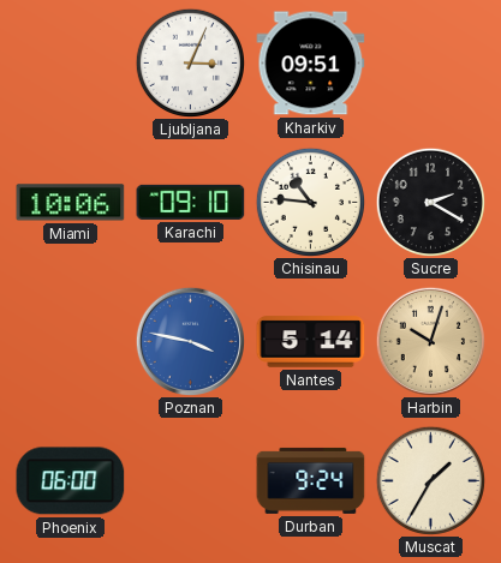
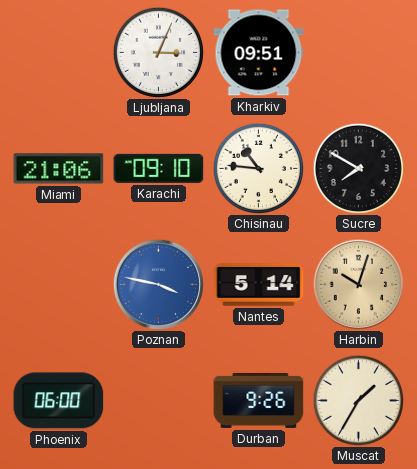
Miami: 10:06 -> 21:06
Sucre: 2:20 -> 7:50
Durban: 9:24 -> 9:26
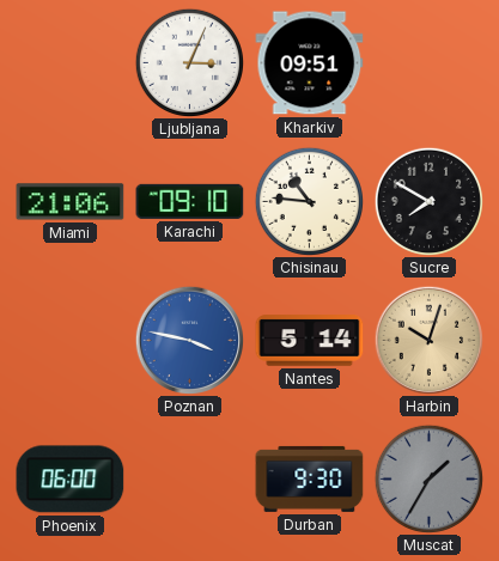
Durban: 9:26 -> 9:30
Muscat dial: cream -> grey
